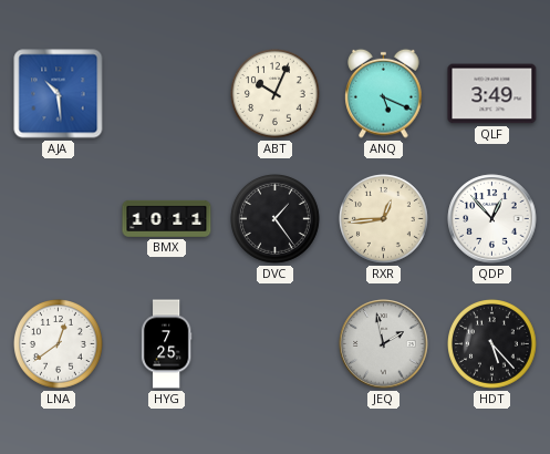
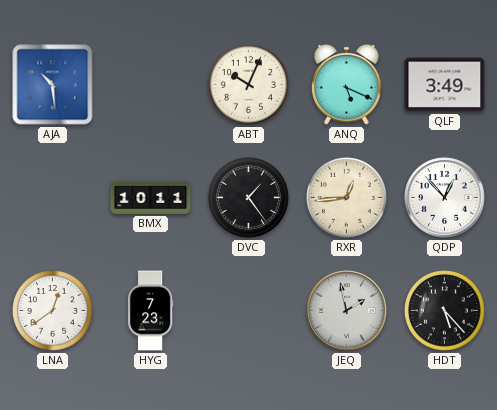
HYG: 7:25 -> 7:23
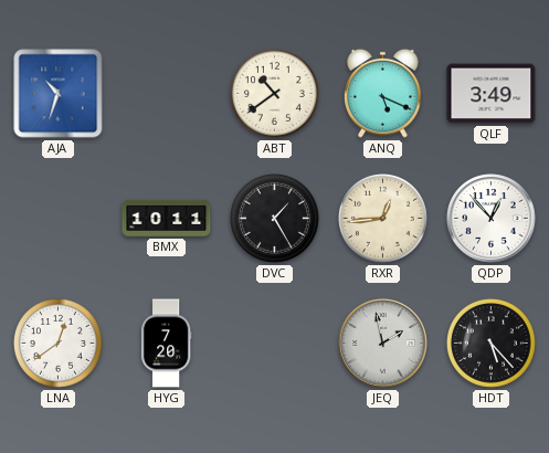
AJA: 10:29 -> 10:33
ABT: 10:04 -> 10:39
DVC: 1:24 -> 1:25
HYG: 7:23 -> 7:20
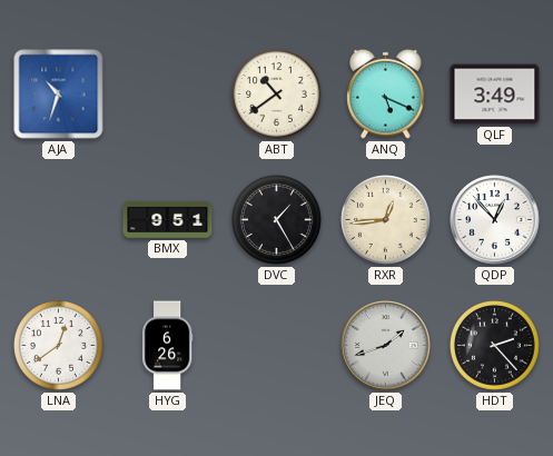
BMX: 10:11 -> 9:51
HYG: 7:20 -> 6:26
JEQ: 1:58 -> 1:42
HDT: 5:23 -> 2:23
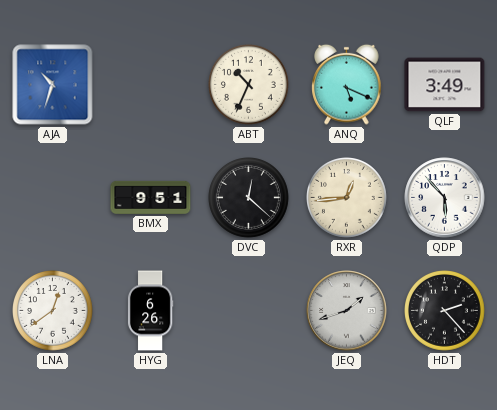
ABT: 10:39 -> 10:34
DVC: 1:25 -> 12:22
QDP: 12:53 -> 5:53
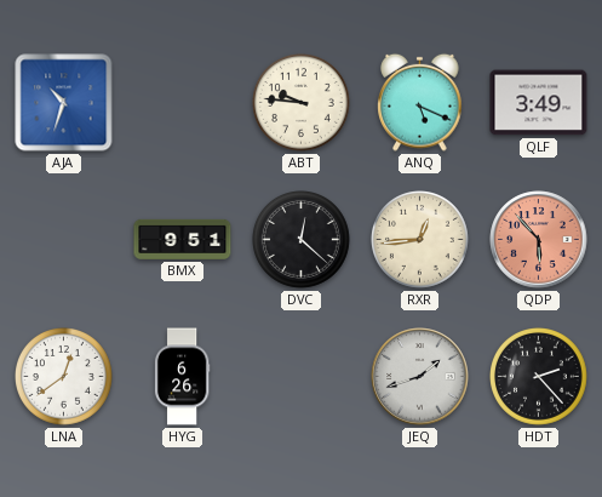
ABT: 10:34 -> 9:46
QDP dial: white -> salmon
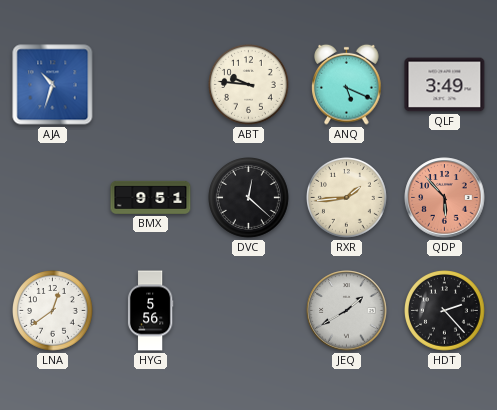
RXR: 12:44 -> 1:44
HYG: 6:26 -> 5:56
JEQ: 1:42 -> 1:40
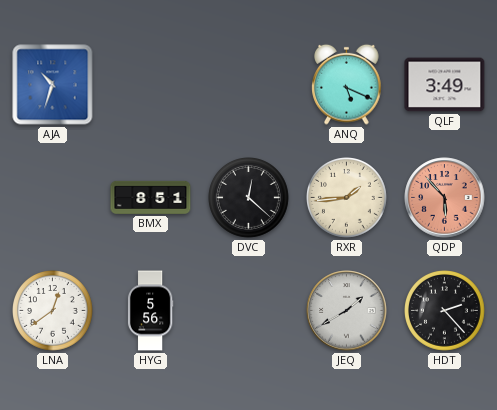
ABT: 9:46 -> none
BMX: 9:51 -> 8:51
